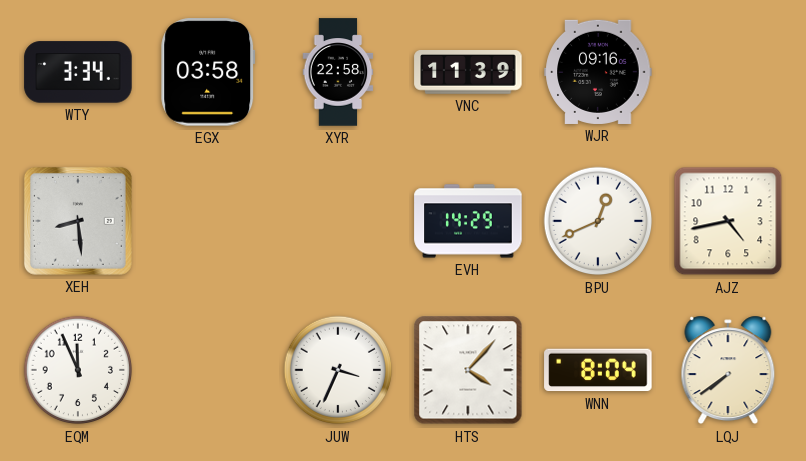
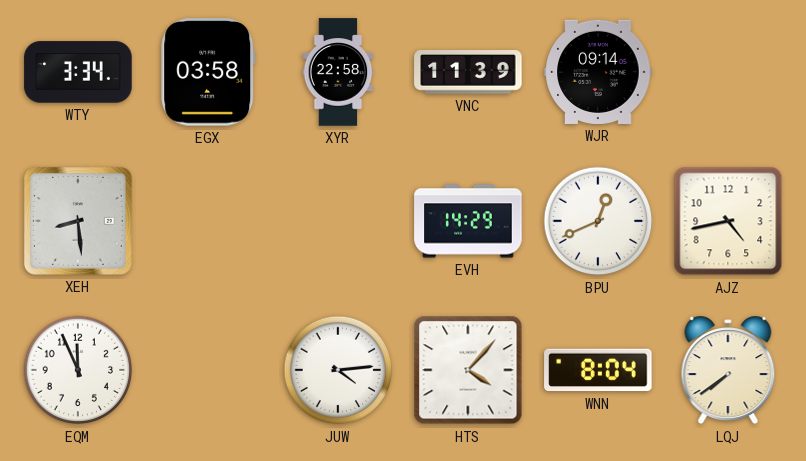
WJR: 09:16 -> 09:14
JUW: 3:34 -> 4:14
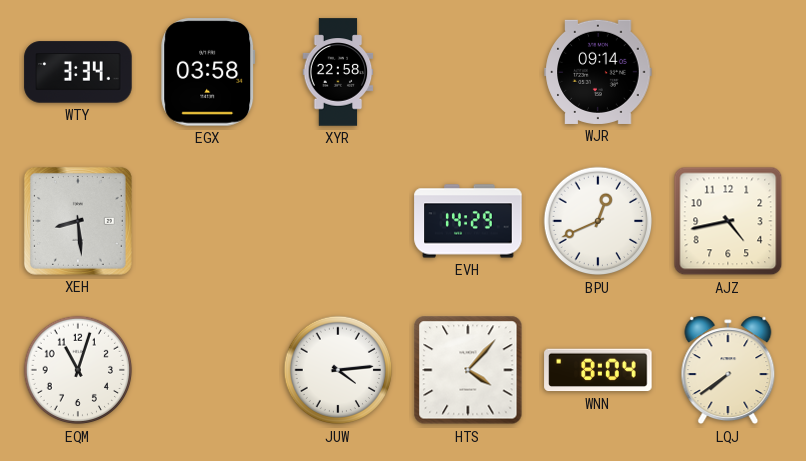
VNC: 11:39 -> none
EQM: 11:56 -> 11:03
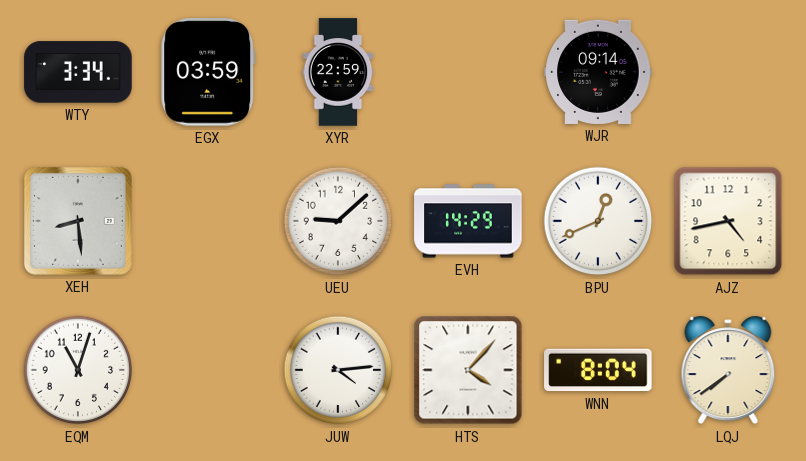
EGX: 03:58 -> 03:59
XYR: 22:58 -> 22:59
UEU: none -> 9:08
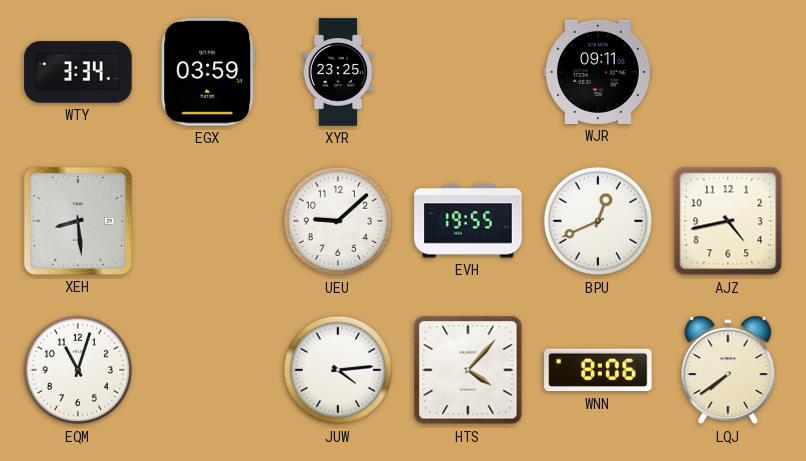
XYR: 22:59 -> 23:25
WJR: 09:14 -> 09:11
EVH: 14:29 -> 19:55
WNN: 8:04 -> 8:06
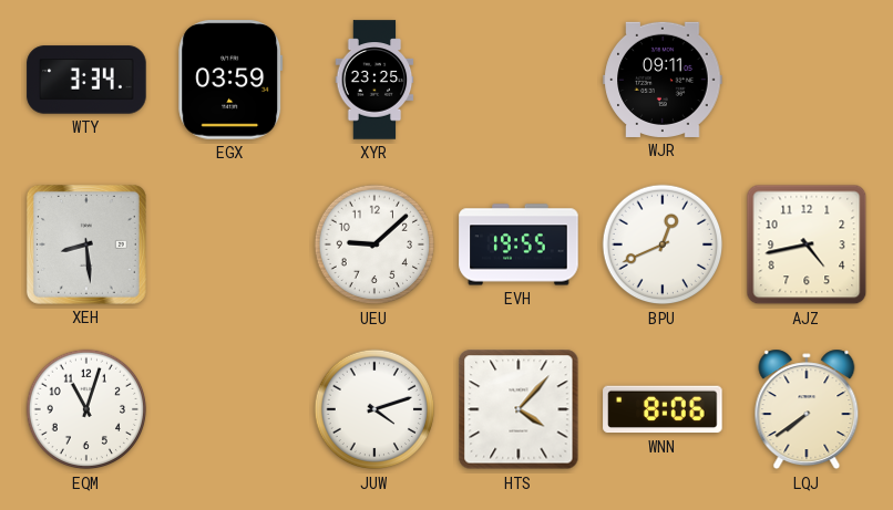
JUW: 4:14 -> 4:12
